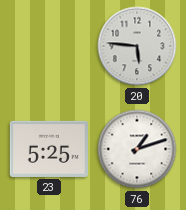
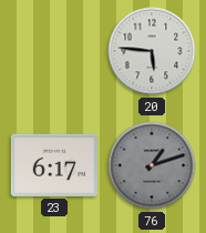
23: 5:25 -> 6:17
76 dial: white -> grey
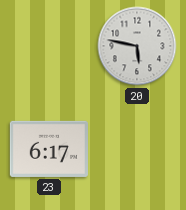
20: 5:46 -> 5:47
76: 1:12 -> none
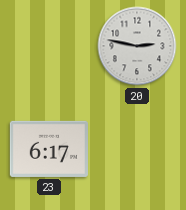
20: 5:47 -> 2:47
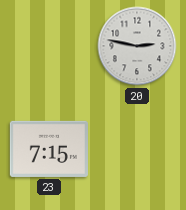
23: 6:17 -> 7:15
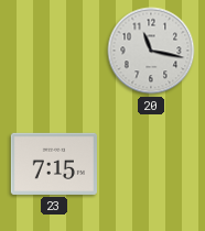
20: 2:47 -> 11:17
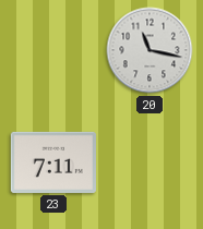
23: 7:15 -> 7:11
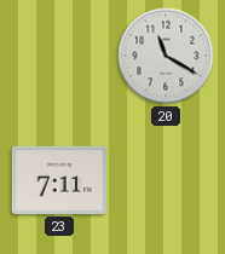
20: 11:17 -> 11:20
